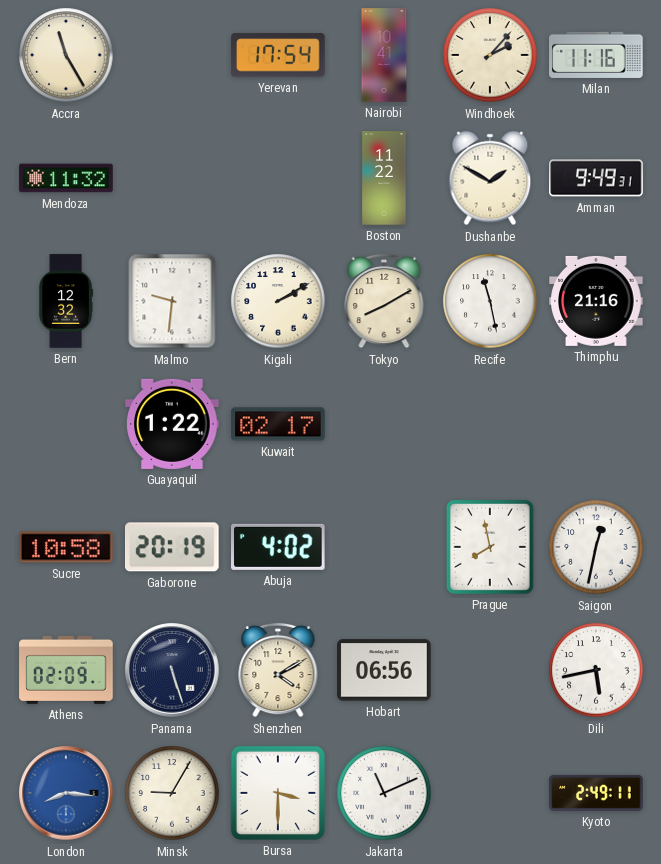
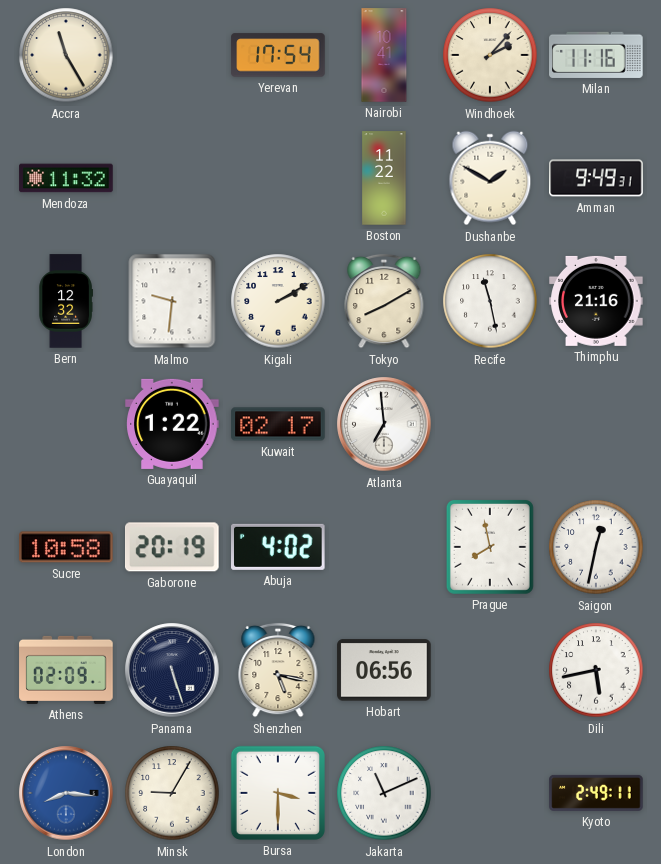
Atlanta: none -> 6:59
Shenzhen: 4:10 -> 5:17
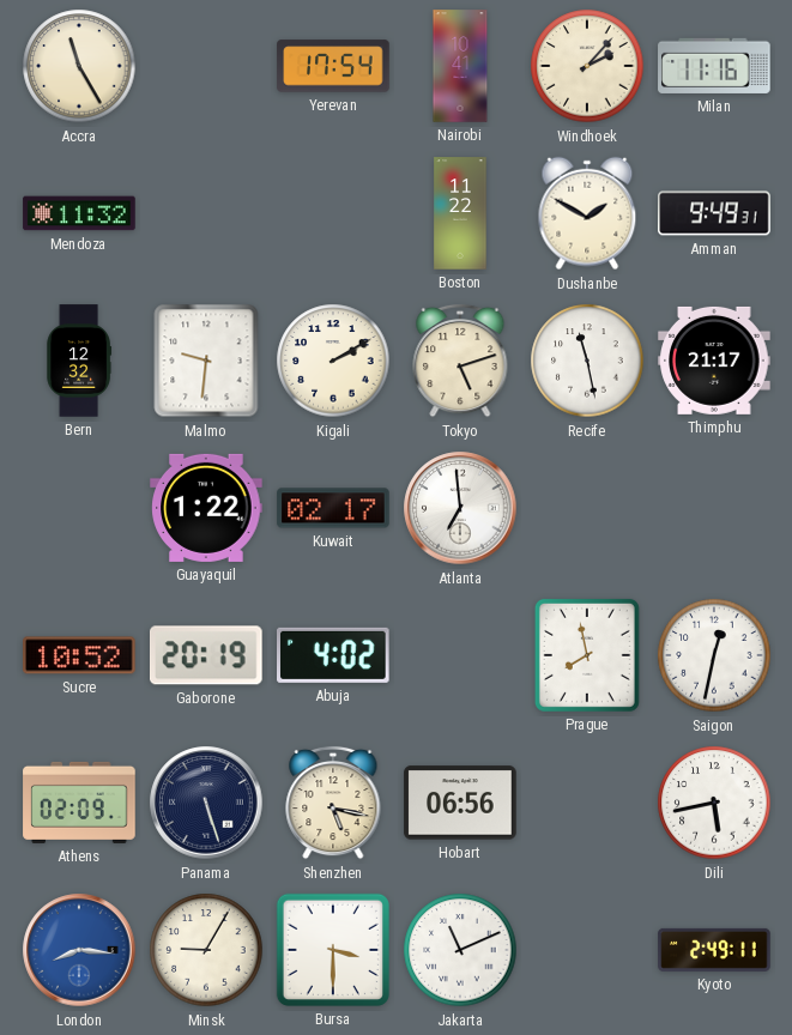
Tokyo: 8:10 -> 5:12
Thimphu: 21:16 -> 21:17
Sucre: 10:58 -> 10:52
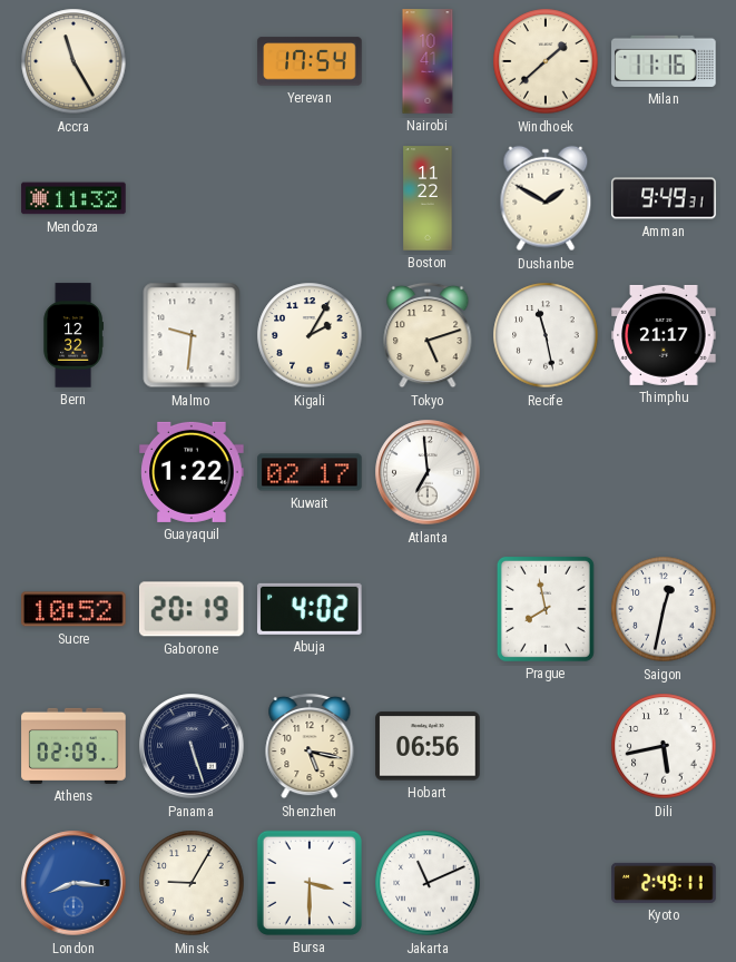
Windhoek: 2:07 -> 1:38
Kigali: 2:10 -> 2:05
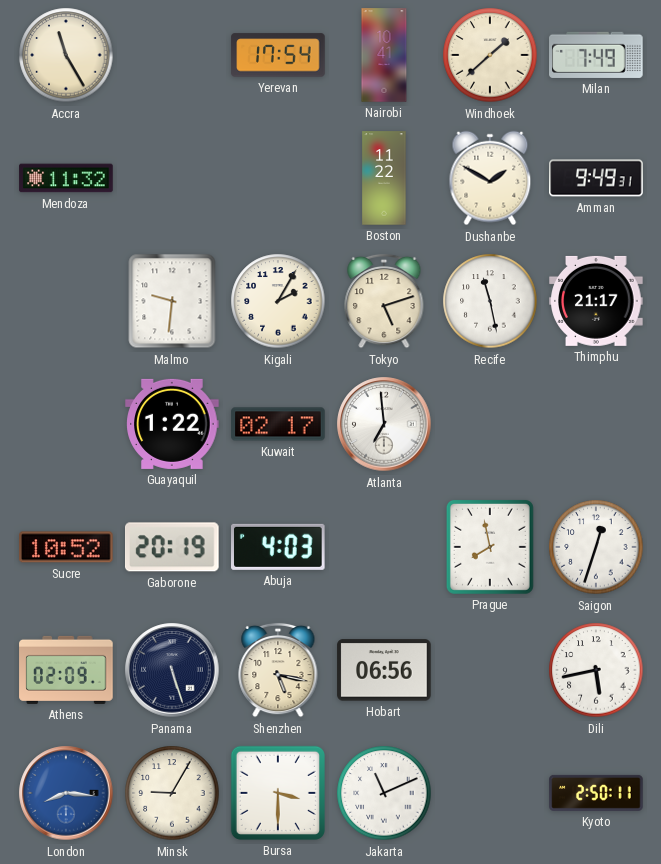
Milan: 11:16 -> 7:49
Bern: 12:32 -> none
Abuja: 4:02 -> 4:03
Saigon: 12:32 -> 12:33
Kyoto: 2:49 -> 2:50
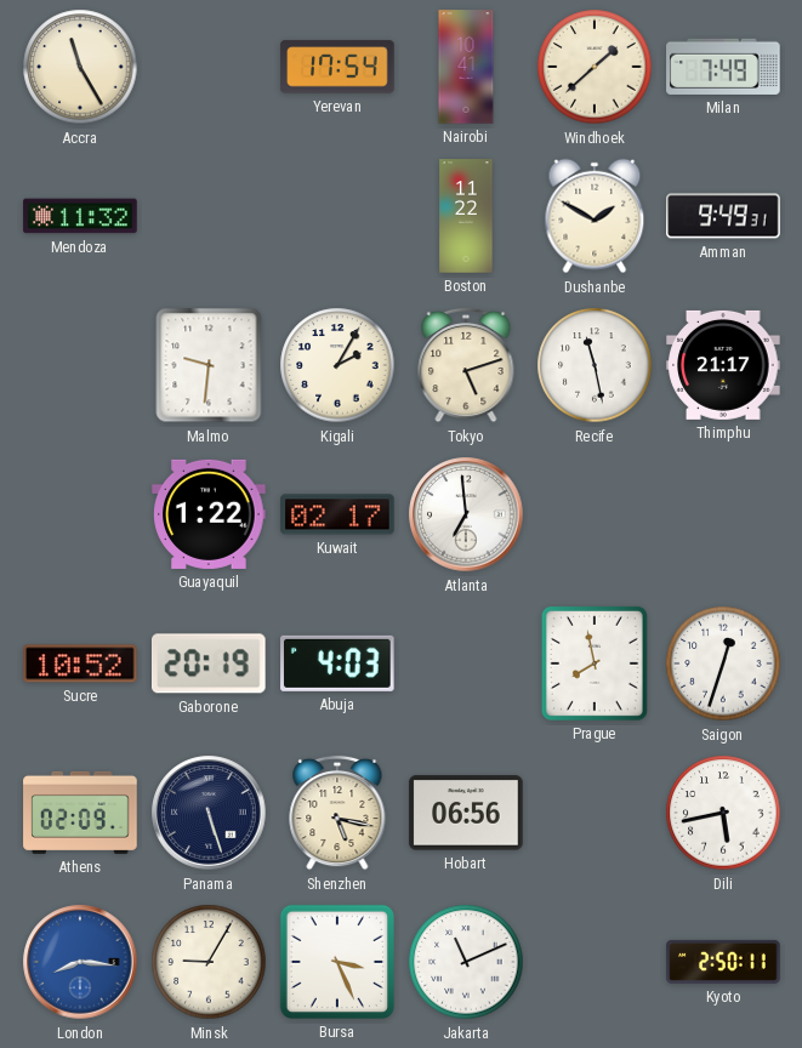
Bursa: 3:30 -> 3:26
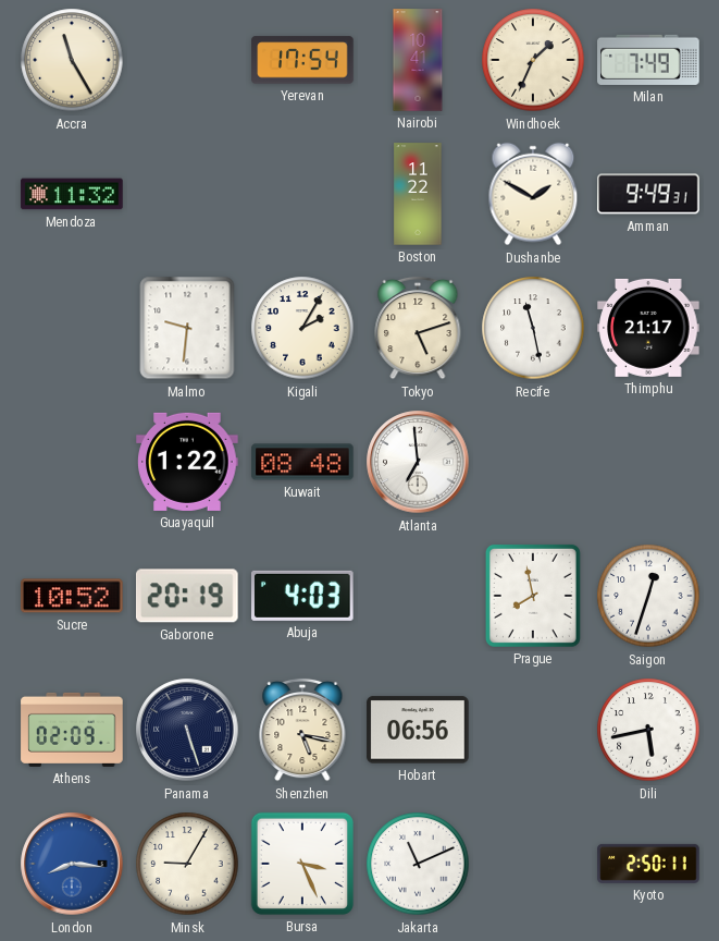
Windhoek: 1:38 -> 1:34
Kuwait: 02:17 -> 08:48
